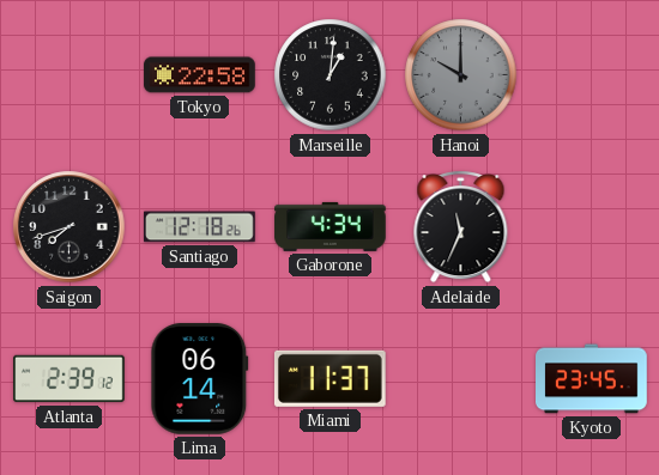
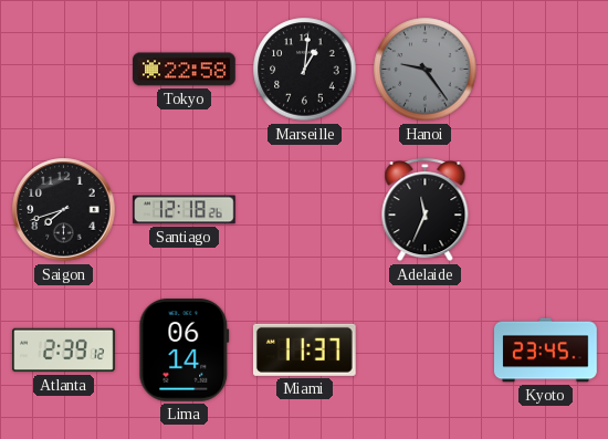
Hanoi: 10:00 -> 9:24
Gaborone: 4:34 -> none
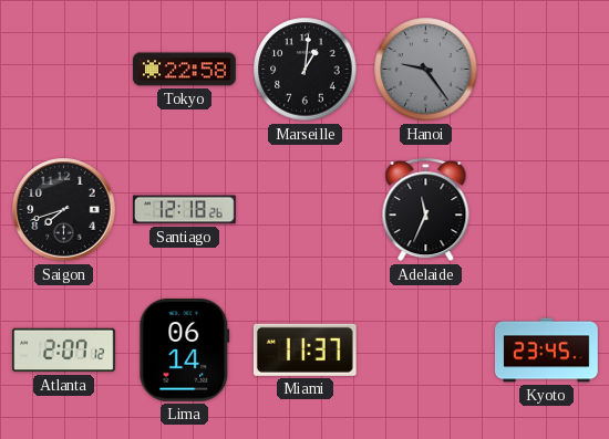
Atlanta: 2:39 -> 2:07
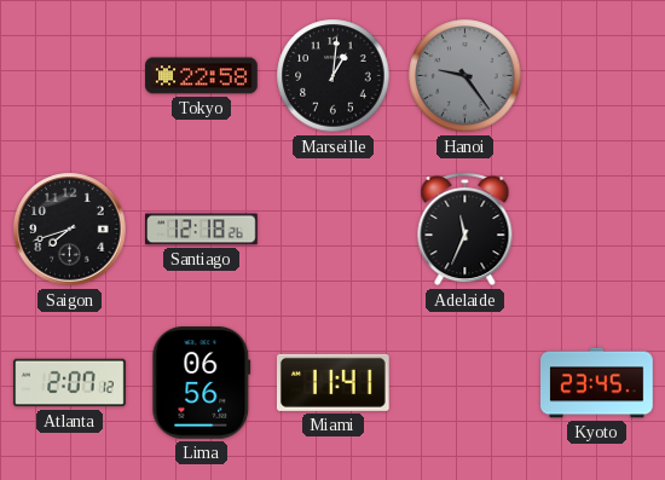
Lima: 06:14 -> 06:56
Miami: 11:37 -> 11:41
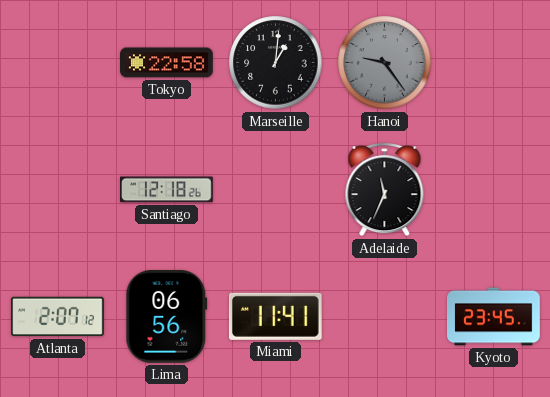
Saigon: 7:42 -> none
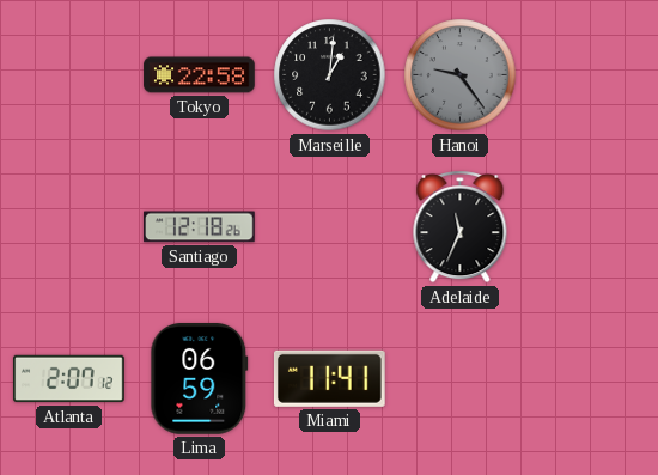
Lima: 06:56 -> 06:59
Kyoto: 23:45 -> none
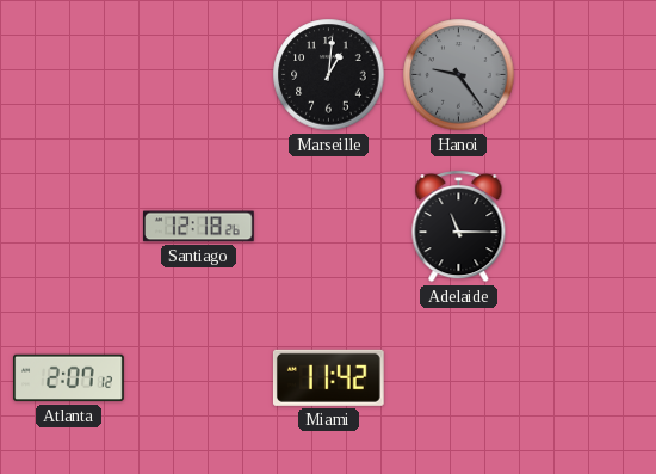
Tokyo: 22:58 -> none
Adelaide: 11:34 -> 11:15
Lima: 06:59 -> none
Miami: 11:41 -> 11:42
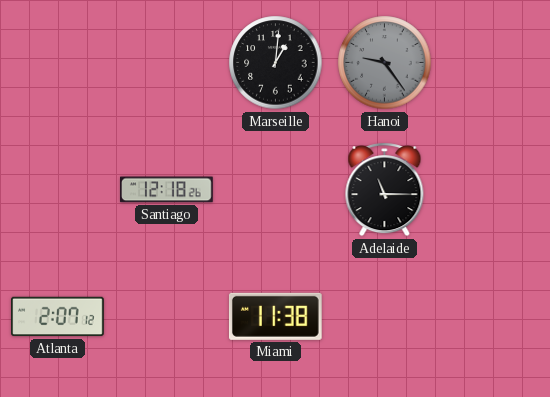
Miami: 11:42 -> 11:38
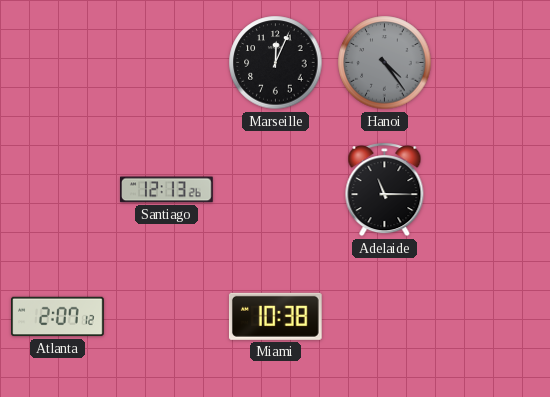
Marseille: 1:01 -> 12:04
Hanoi: 9:24 -> 4:24
Santiago: 12:18 -> 12:13
Miami: 11:38 -> 10:38
